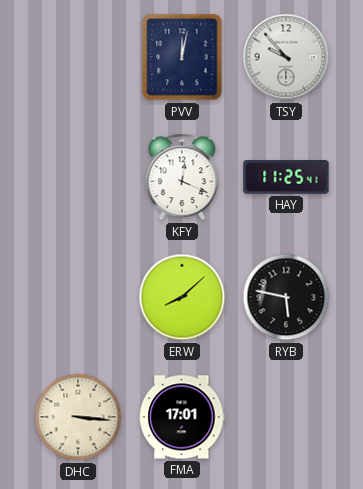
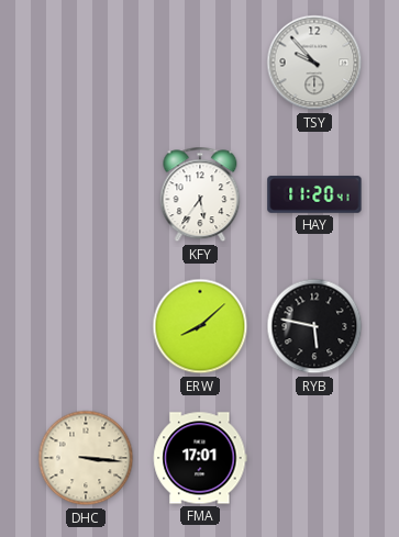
PVV: 12:02 -> none
KFY: 12:19 -> 5:36
HAY: 11:25 -> 11:20
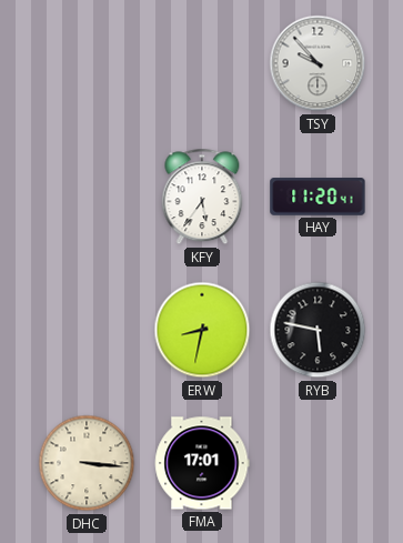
ERW: 8:08 -> 8:32
